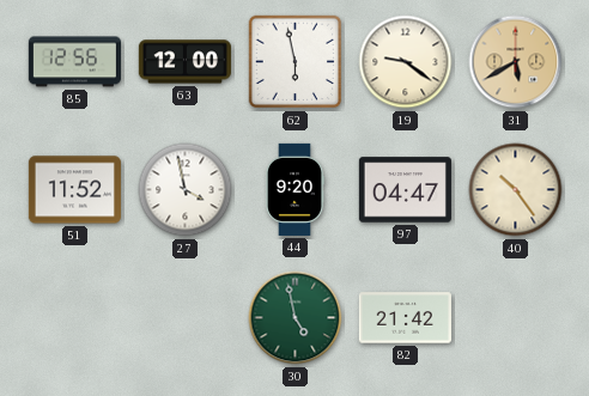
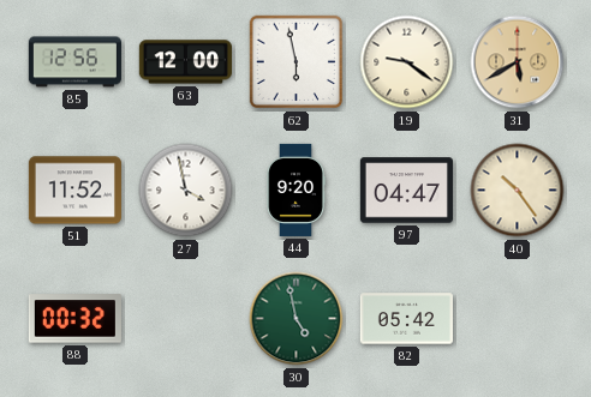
88: none -> 00:32
82: 21:42 -> 05:42
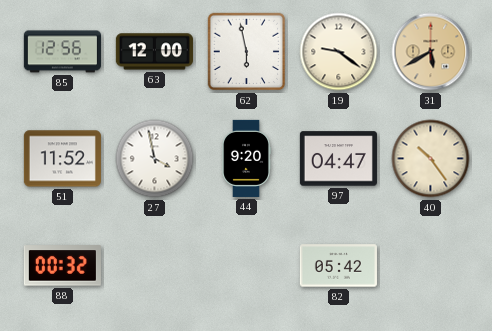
30: 4:58 -> none
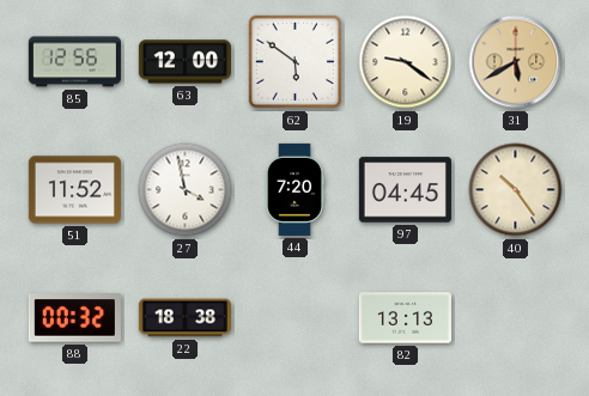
62: 5:58 -> 5:51
44: 9:20 -> 7:20
97: 04:47 -> 04:45
22: none -> 18:38
82: 05:42 -> 13:13
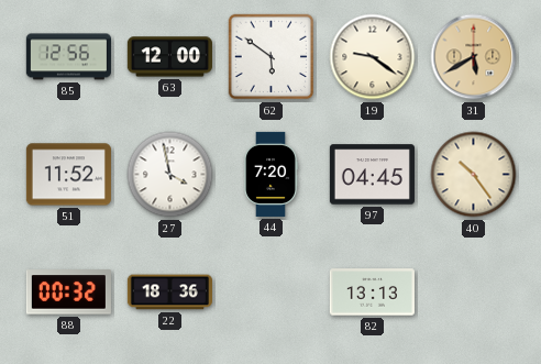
22: 18:38 -> 18:36
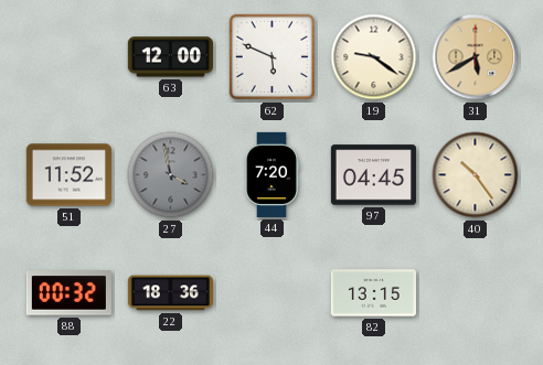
85: 12:56 -> none
62: 5:51 -> 5:49
27 dial: white -> grey
82: 13:13 -> 13:15
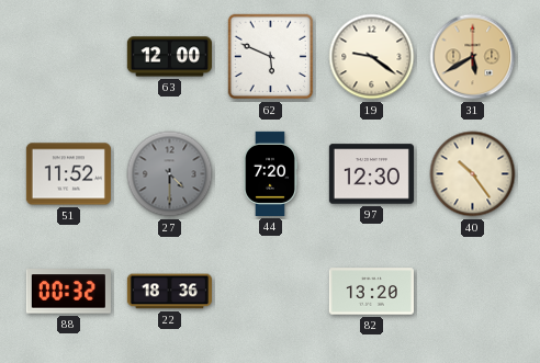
27: 3:58 -> 4:30
97: 04:45 -> 12:30
82: 13:15 -> 13:20
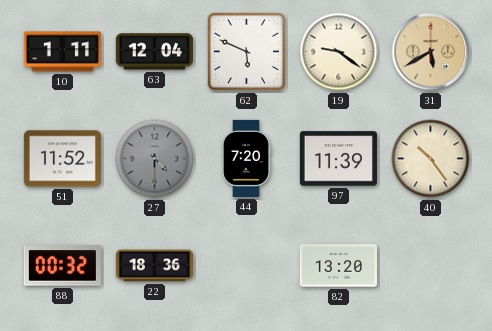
10: none -> 1:11
63: 12:00 -> 12:04
97: 12:30 -> 11:39
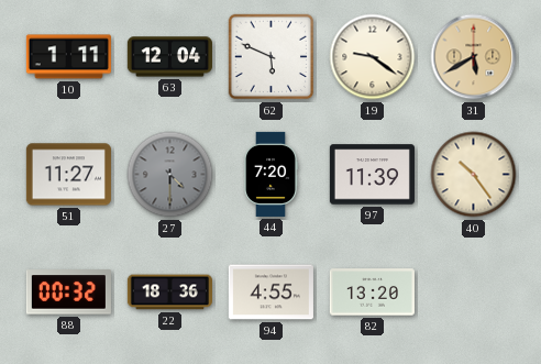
51: 11:52 -> 11:27
94: none -> 4:55
